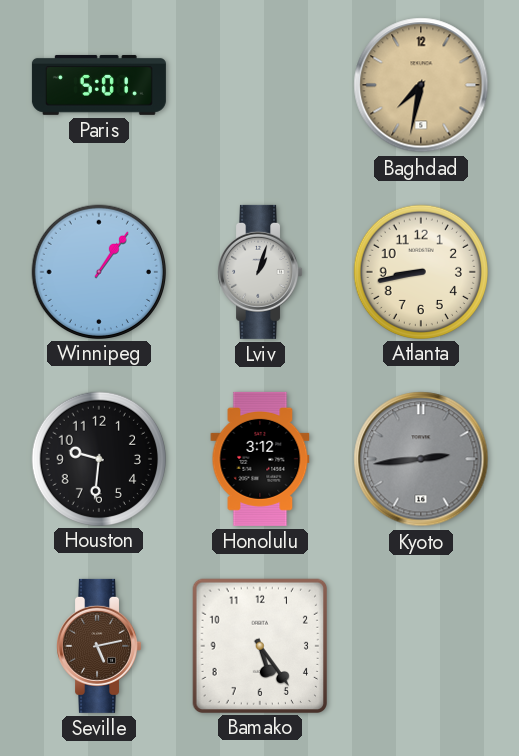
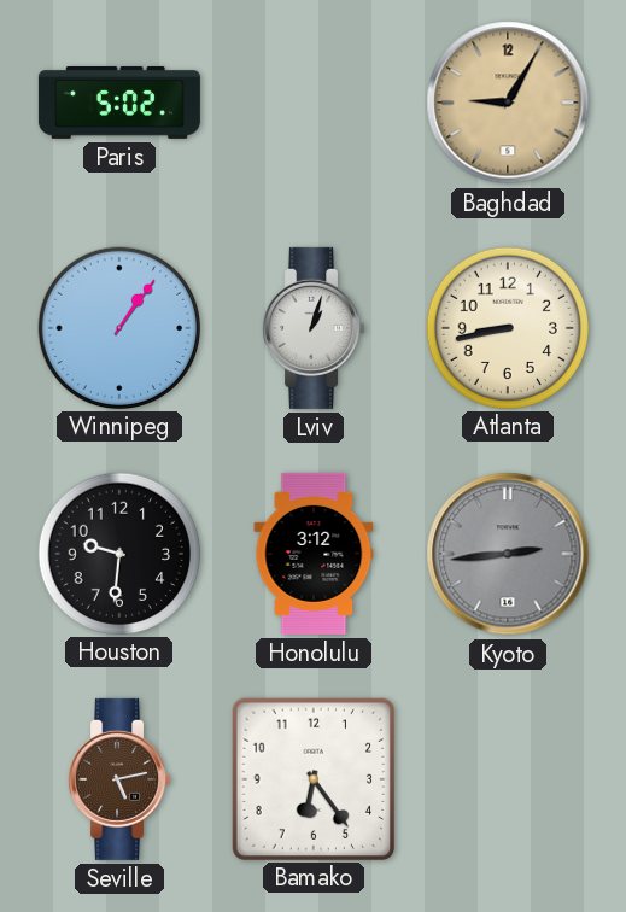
Paris: 5:01 -> 5:02
Baghdad: 7:32 -> 9:05
Bamako: 5:24 -> 6:24
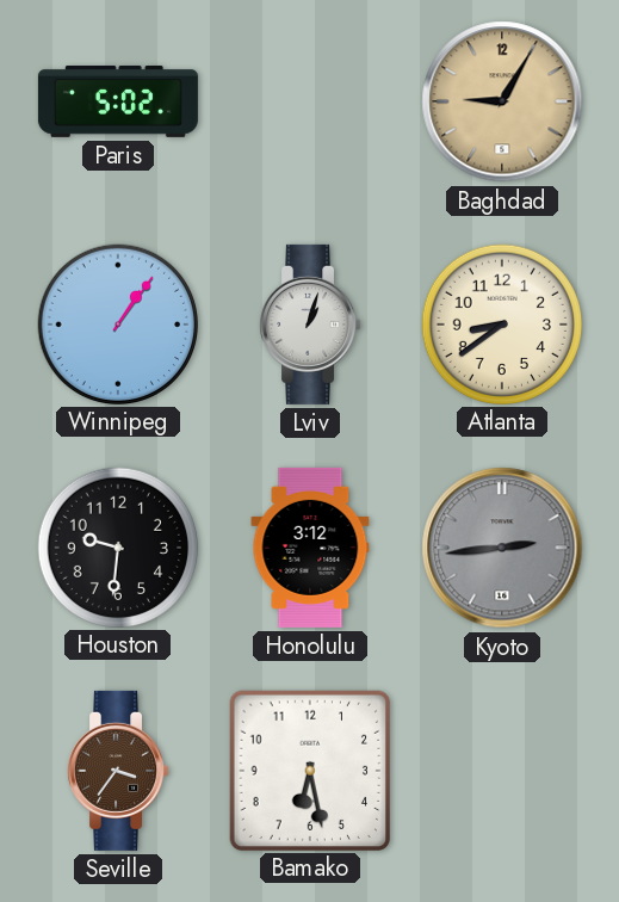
Atlanta: 8:43 -> 8:39
Seville: 5:13 -> 3:36
Bamako: 6:24 -> 6:28
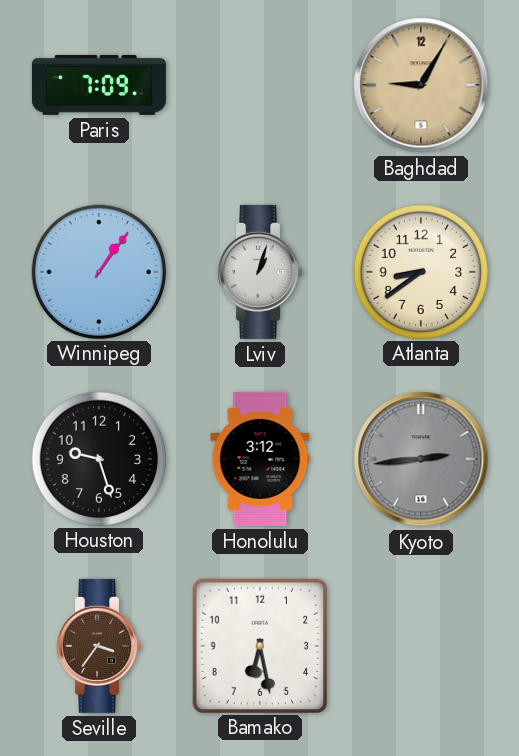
Paris: 5:02 -> 7:09
Houston: 9:31 -> 9:27
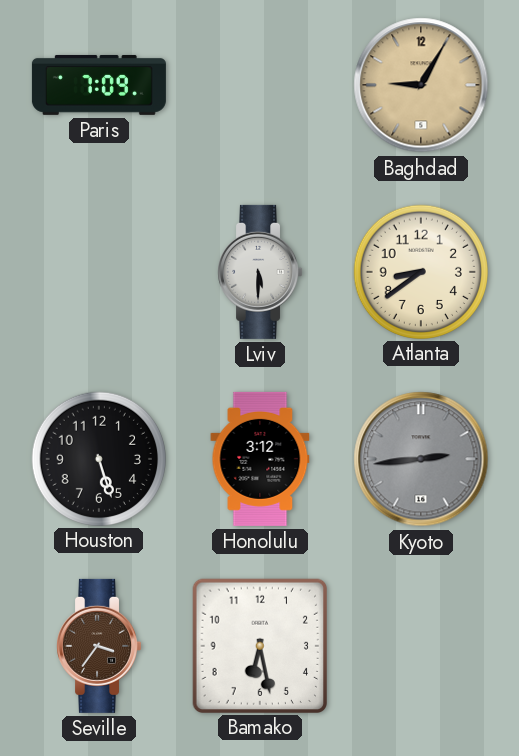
Winnipeg: 1:06 -> none
Lviv: 1:03 -> 5:30
Houston: 9:27 -> 5:27
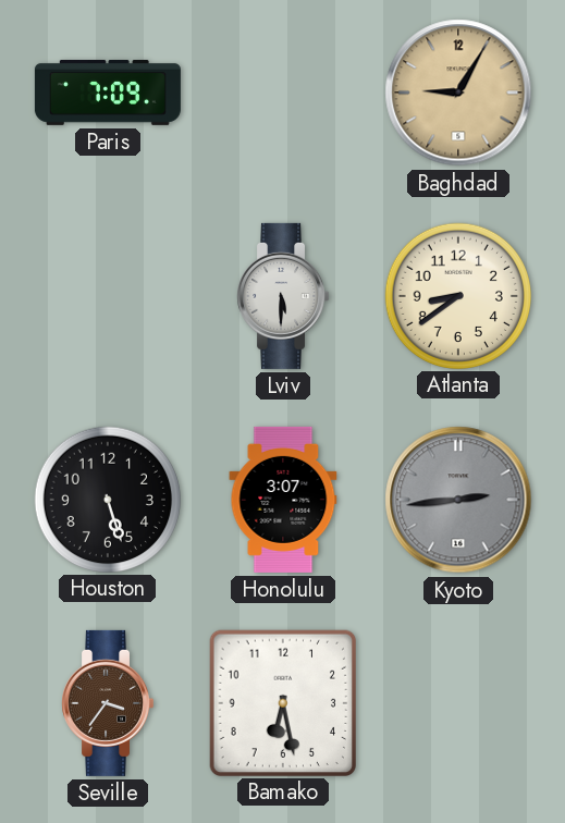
Honolulu: 3:12 -> 3:07
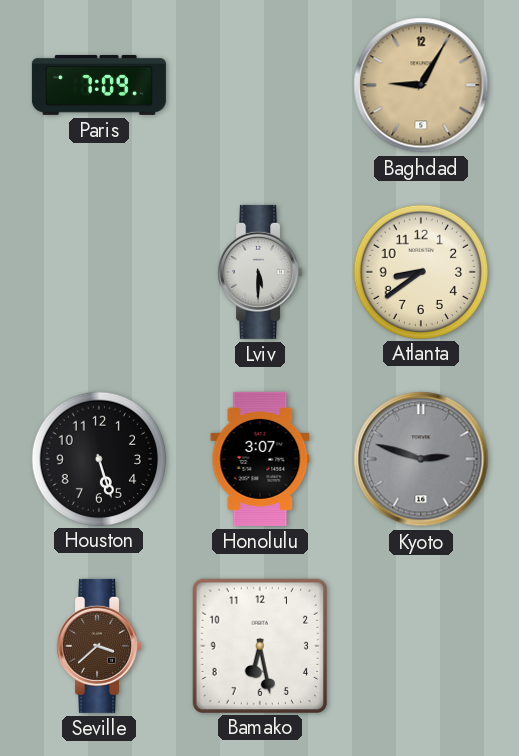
Kyoto: 2:44 -> 2:48
Seville: 3:36 -> 3:38
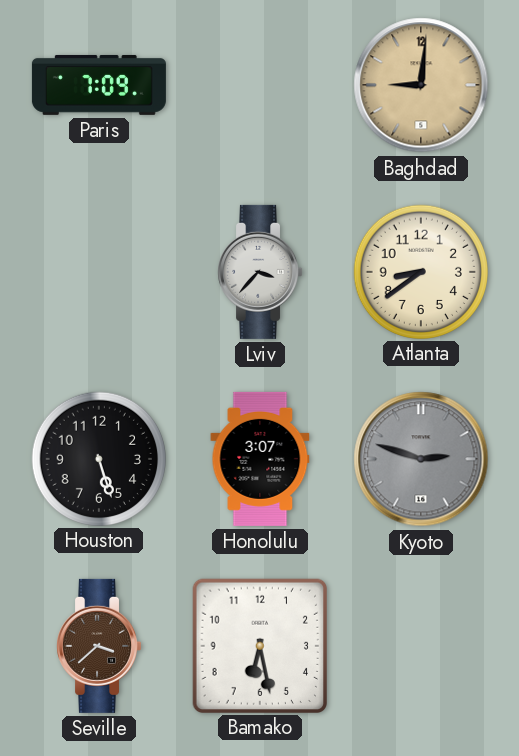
Baghdad: 9:05 -> 9:01
Lviv: 5:30 -> 3:37
